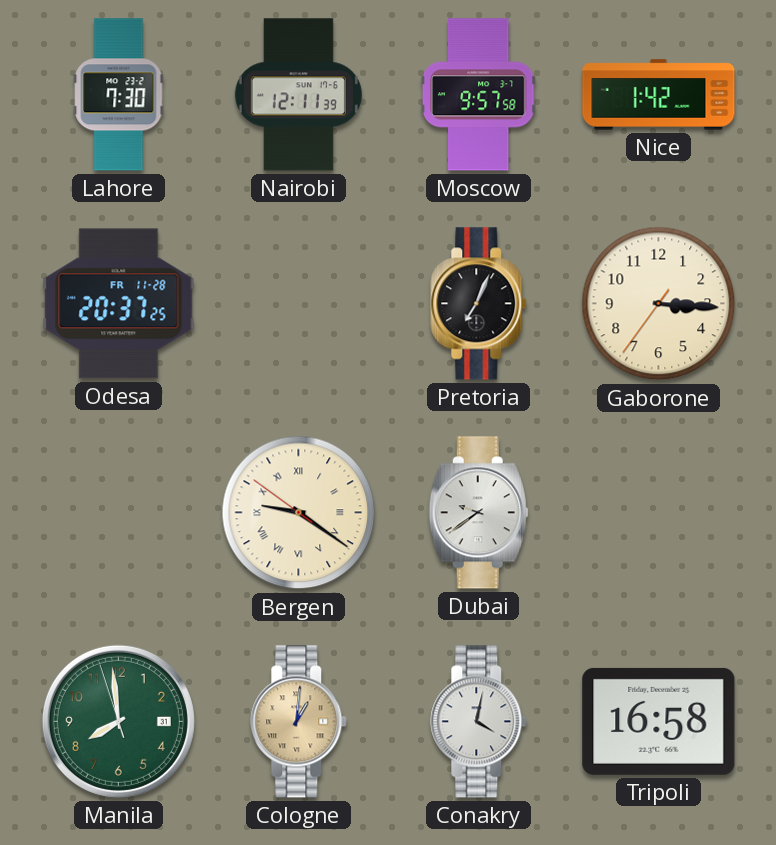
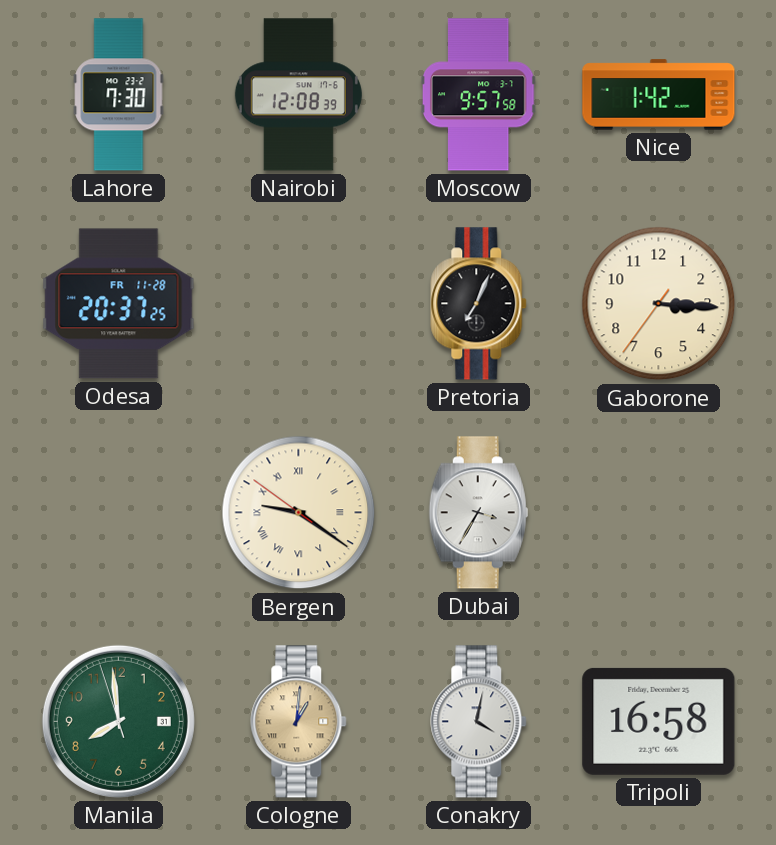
Nairobi: 12:11 -> 12:08
Dubai: 9:39 -> 3:35
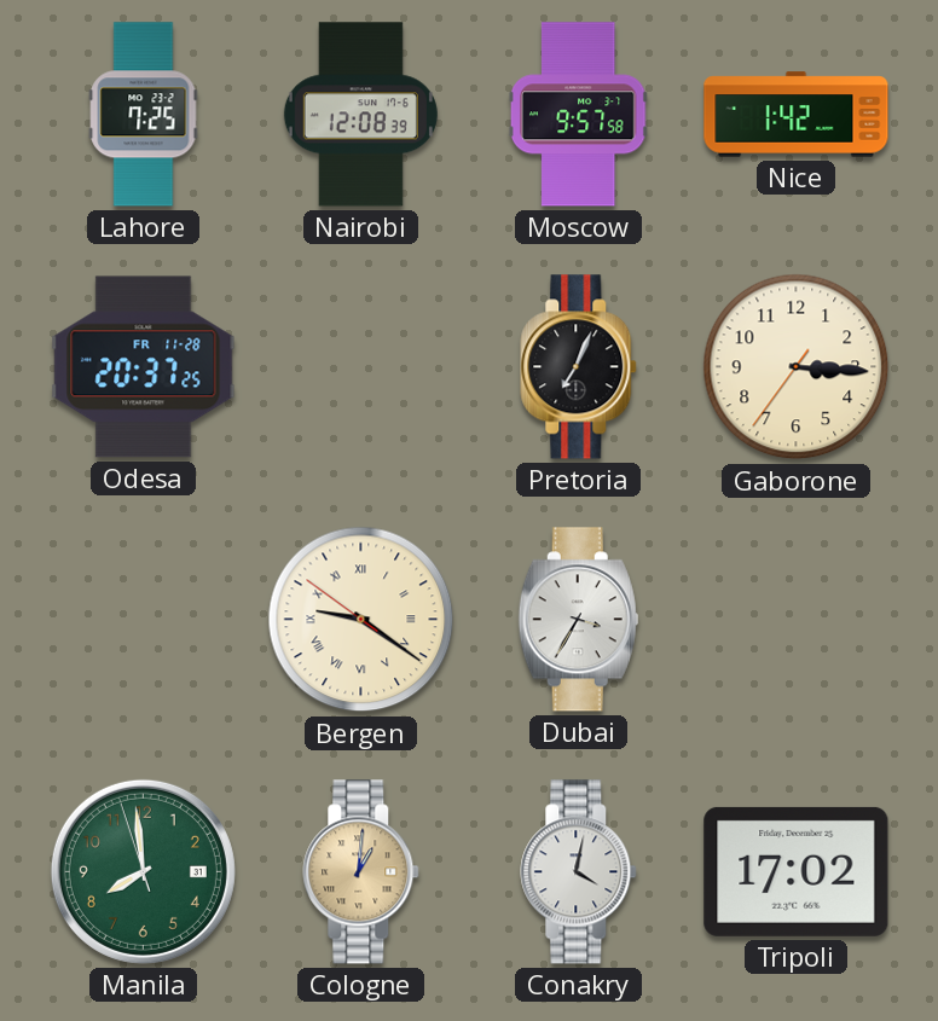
Lahore: 7:30 -> 7:25
Tripoli: 16:58 -> 17:02
